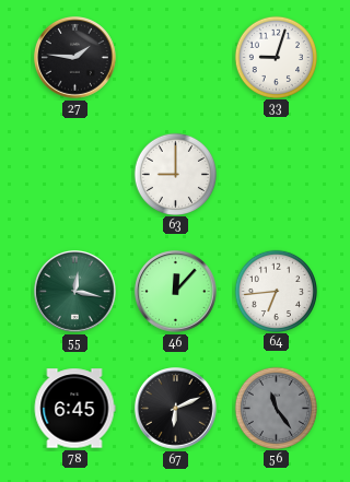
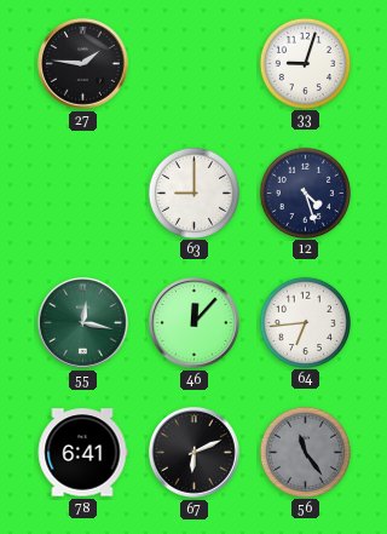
12: none -> 4:27
78: 6:45 -> 6:41
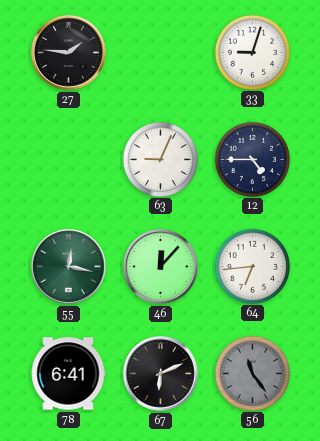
63: 9:00 -> 9:04
12: 4:27 -> 4:45
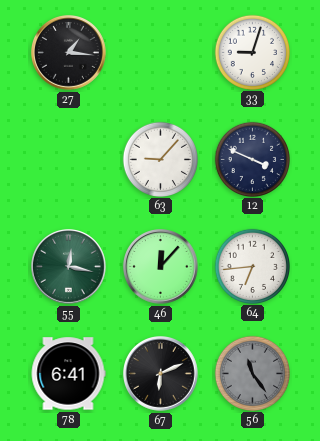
27: 1:46 -> 1:16
63: 9:04 -> 9:07
12: 4:45 -> 3:49
